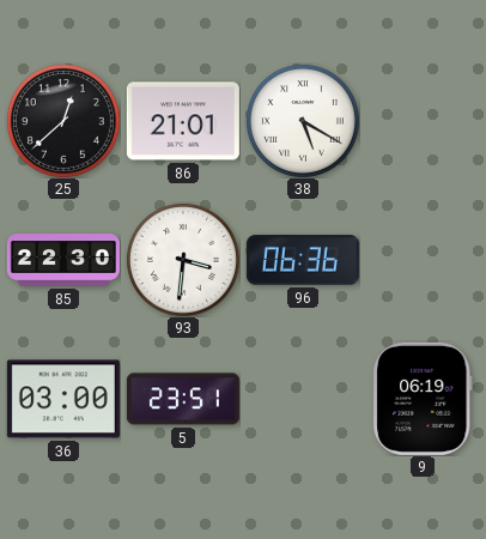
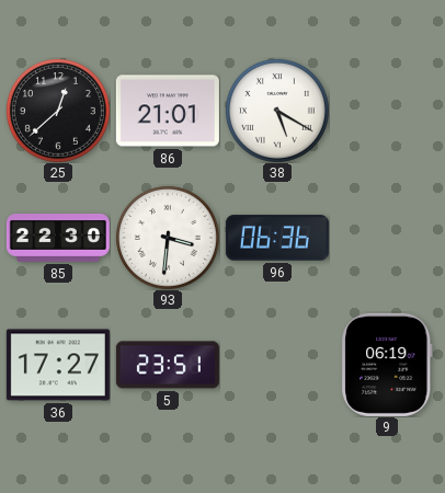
36: 03:00 -> 17:27
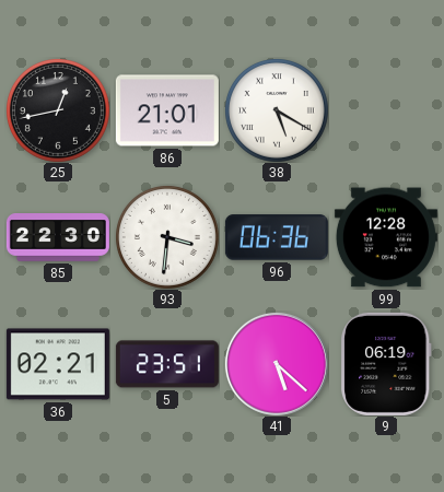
25: 12:38 -> 12:43
99: none -> 12:28
36: 17:27 -> 02:21
41: none -> 5:22
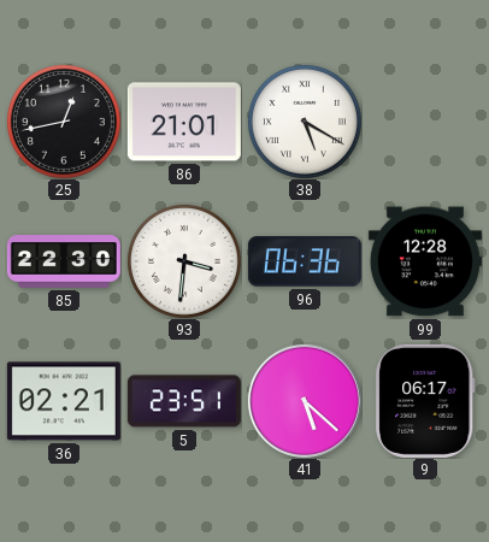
9: 06:19 -> 06:17
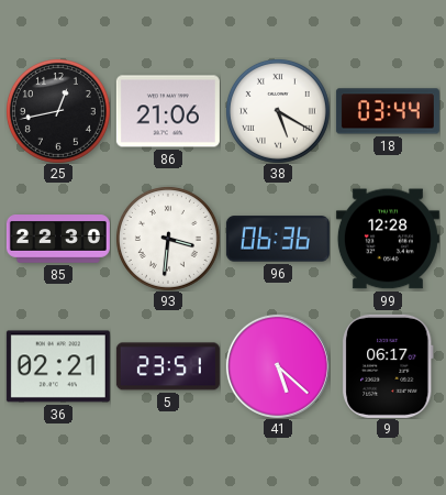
86: 21:01 -> 21:06
18: none -> 03:44
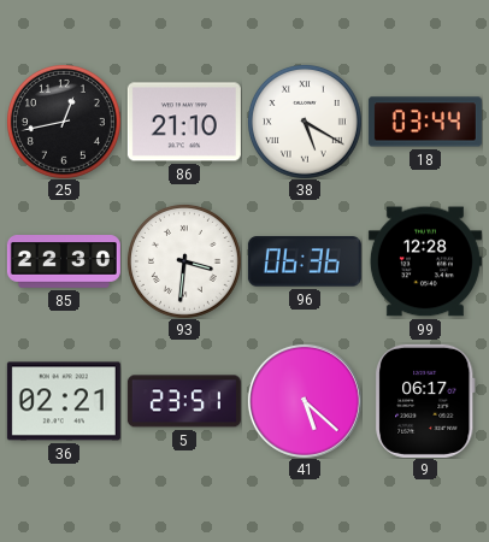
86: 21:06 -> 21:10
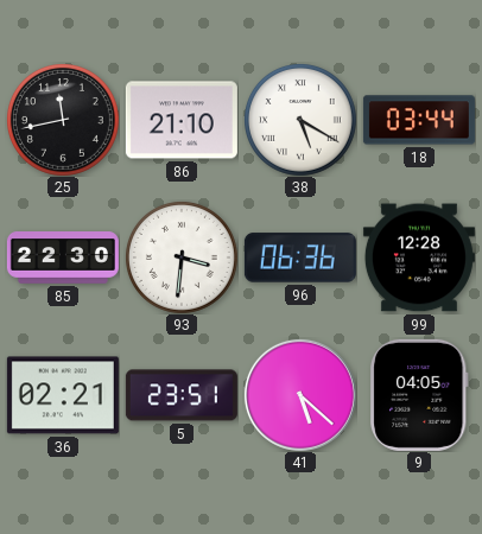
25: 12:43 -> 11:43
9: 06:17 -> 04:05
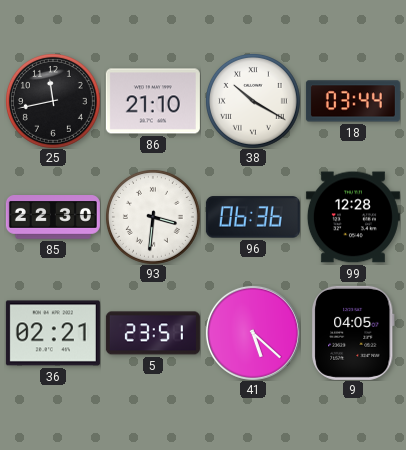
38: 5:20 -> 10:20
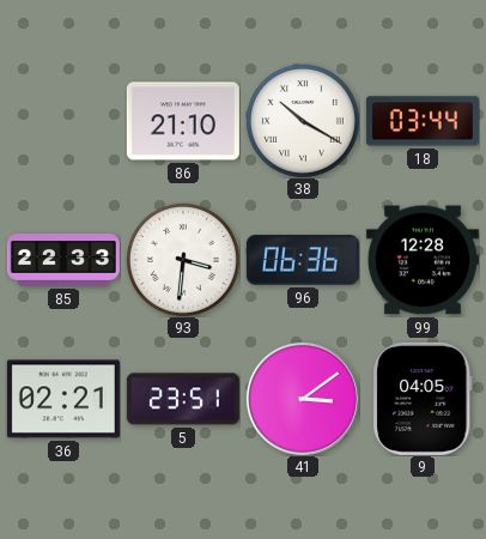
25: 11:43 -> none
85: 22:30 -> 22:33
41: 5:22 -> 3:09
